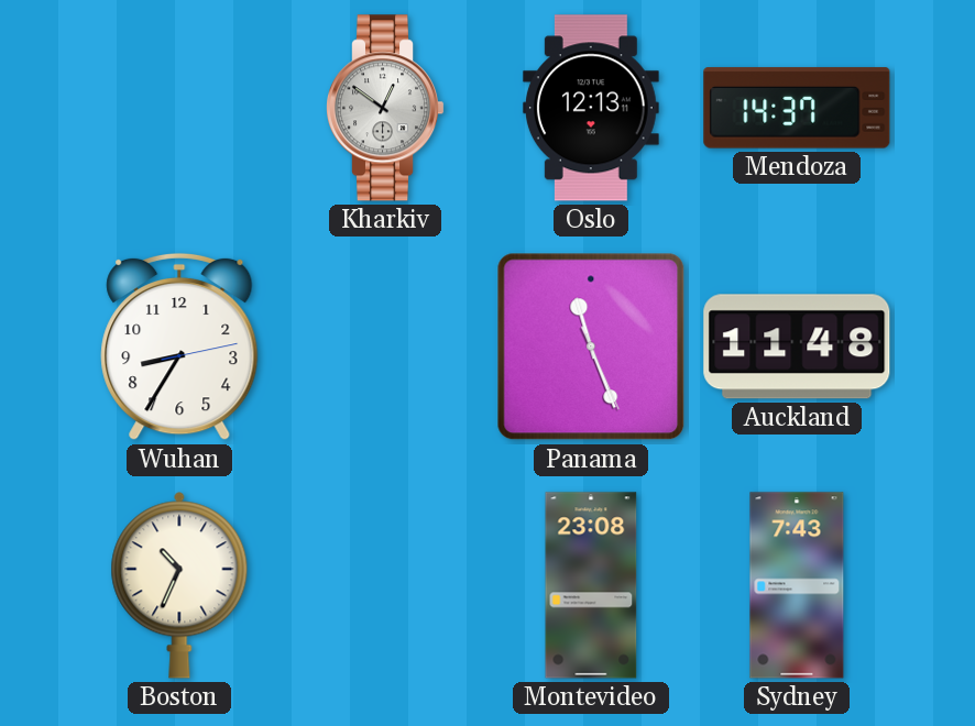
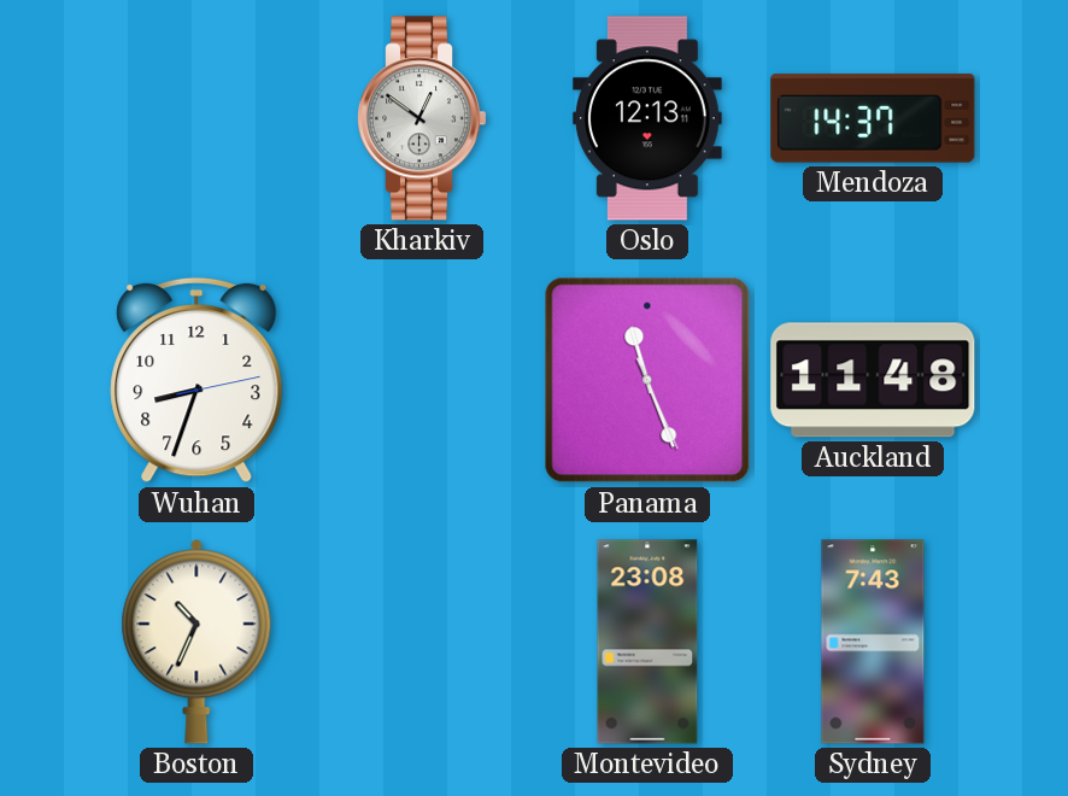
Wuhan: 8:35 -> 8:33
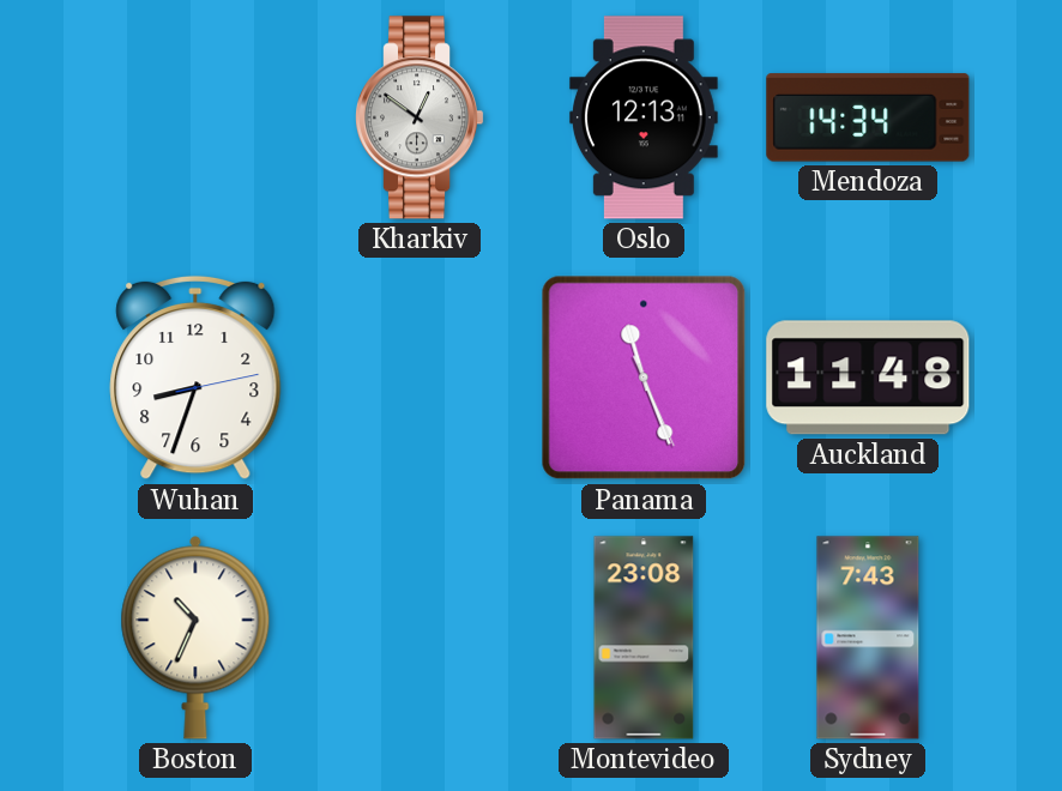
Mendoza: 14:37 -> 14:34
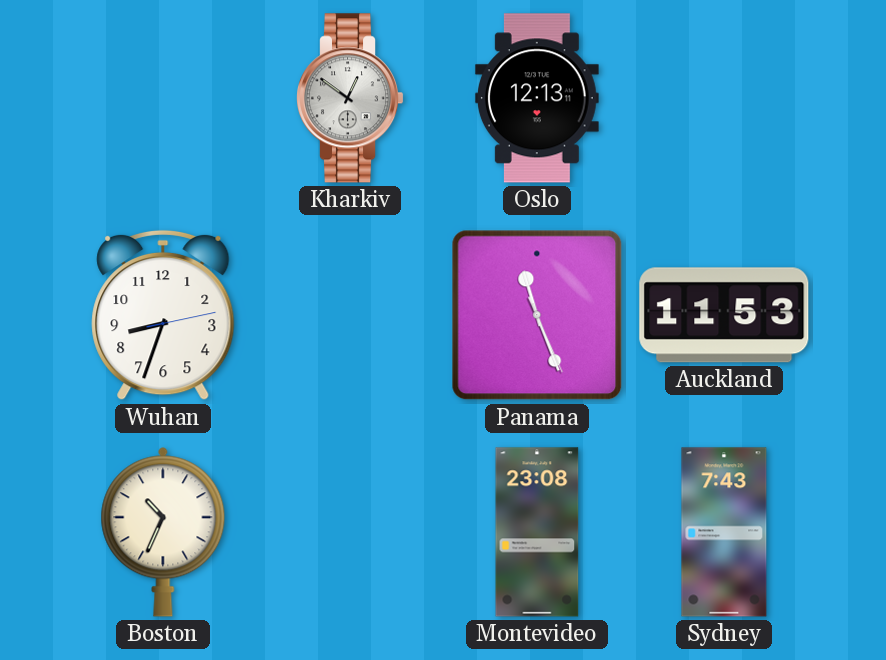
Mendoza: 14:34 -> none
Auckland: 11:48 -> 11:53
